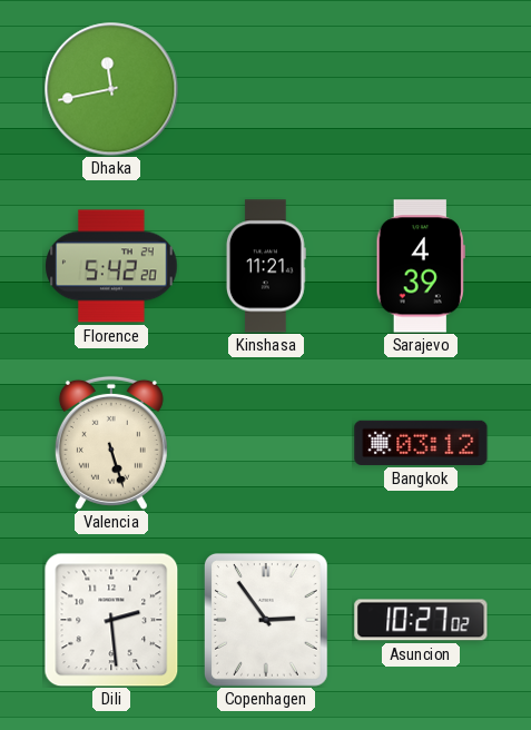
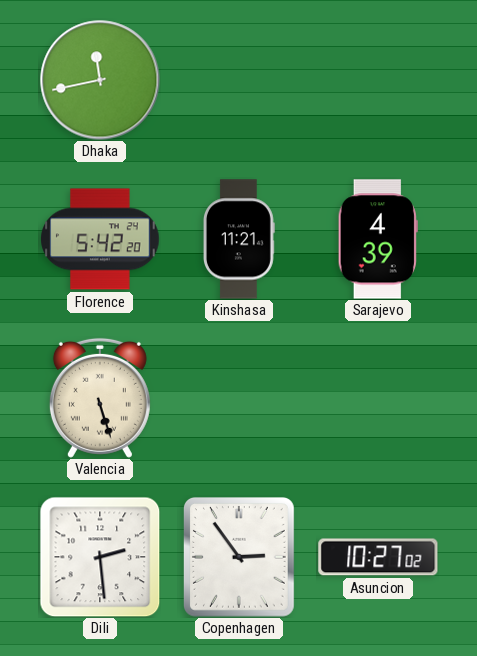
Bangkok: 03:12 -> none
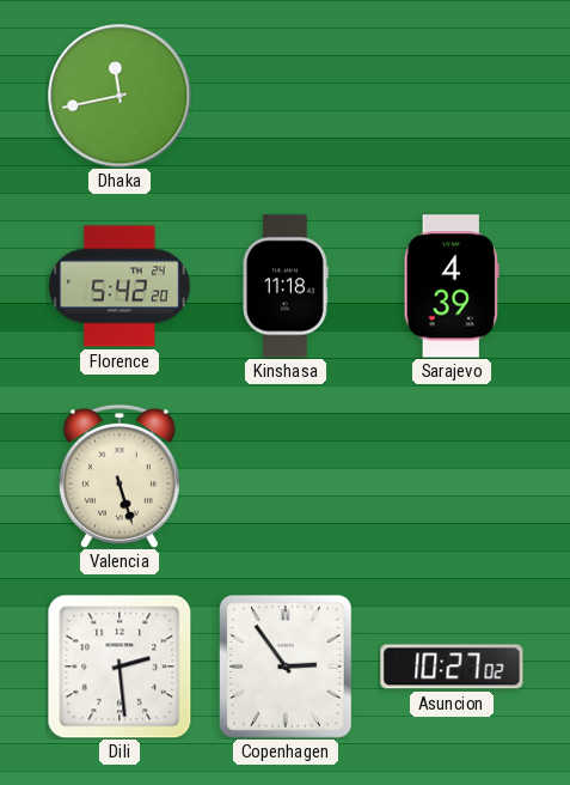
Kinshasa: 11:21 -> 11:18
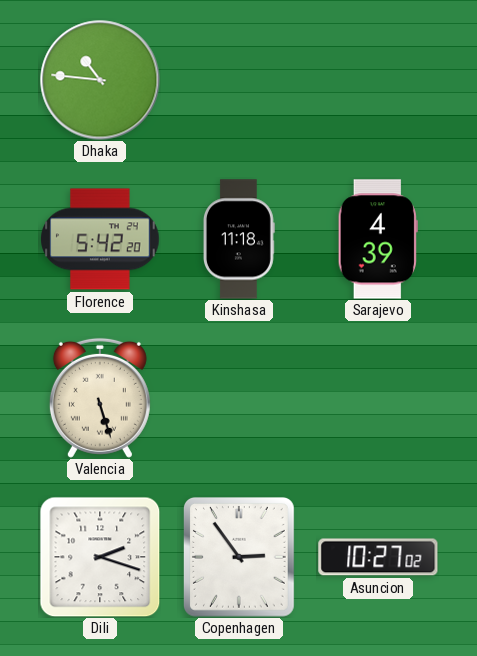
Dhaka: 11:43 -> 10:46
Dili: 2:29 -> 2:18
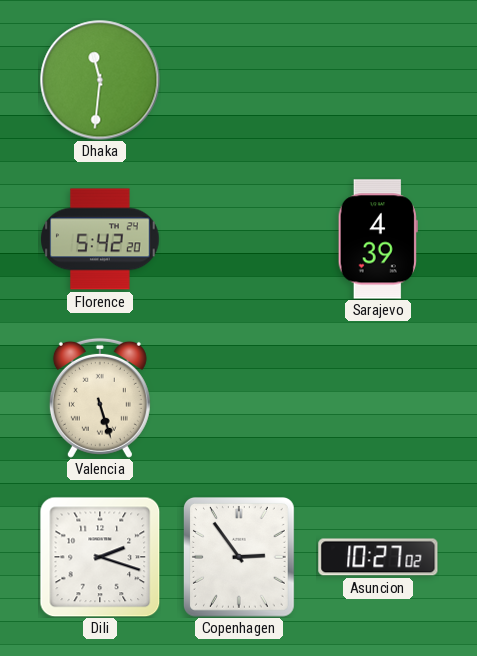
Dhaka: 10:46 -> 11:31
Kinshasa: 11:18 -> none
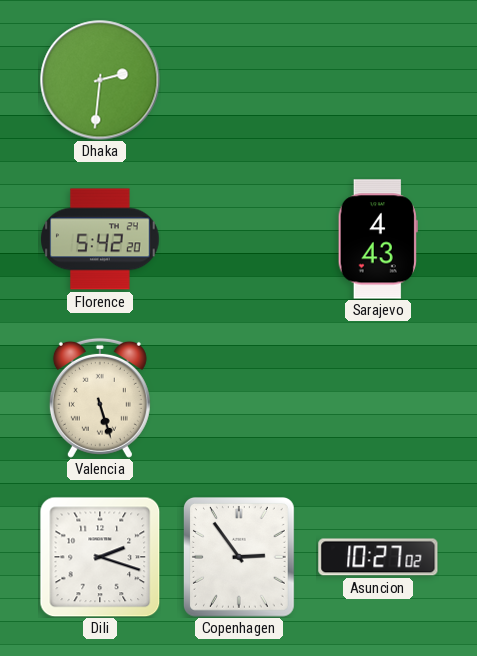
Dhaka: 11:31 -> 2:31
Sarajevo: 4:39 -> 4:43
